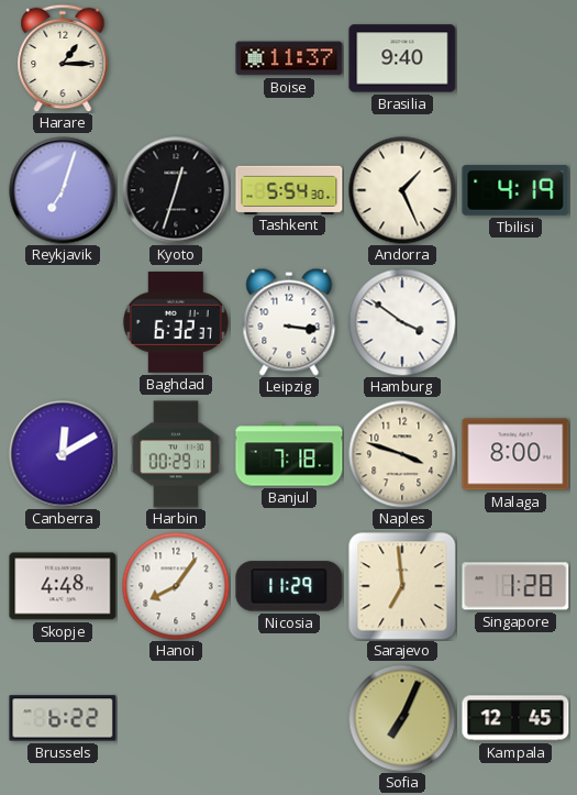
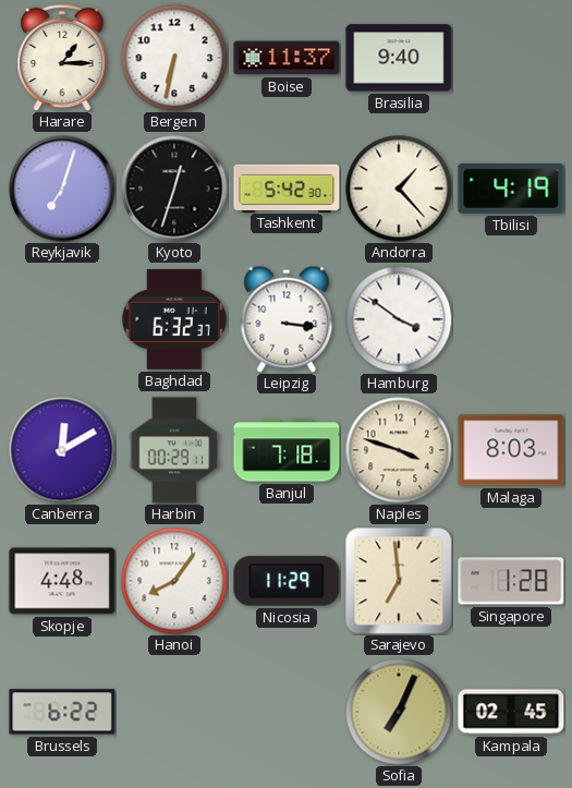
Bergen: none -> 6:32
Tashkent: 5:54 -> 5:42
Andorra: 1:26 -> 1:23
Malaga: 8:00 -> 8:03
Kampala: 12:45 -> 02:45
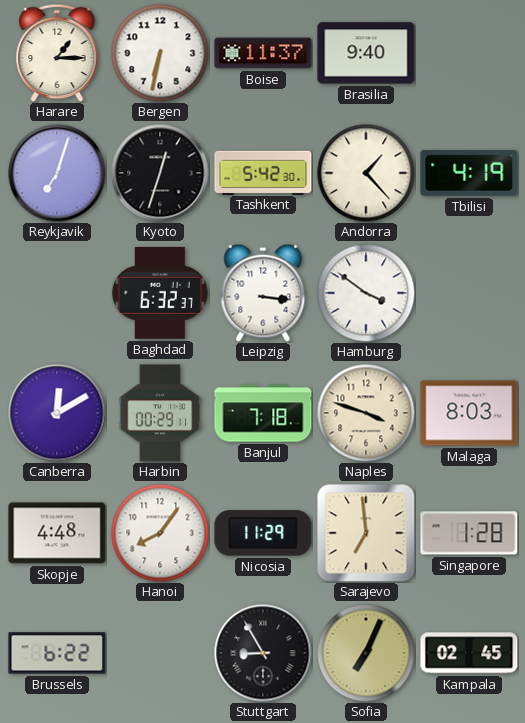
Stuttgart: none -> 8:55
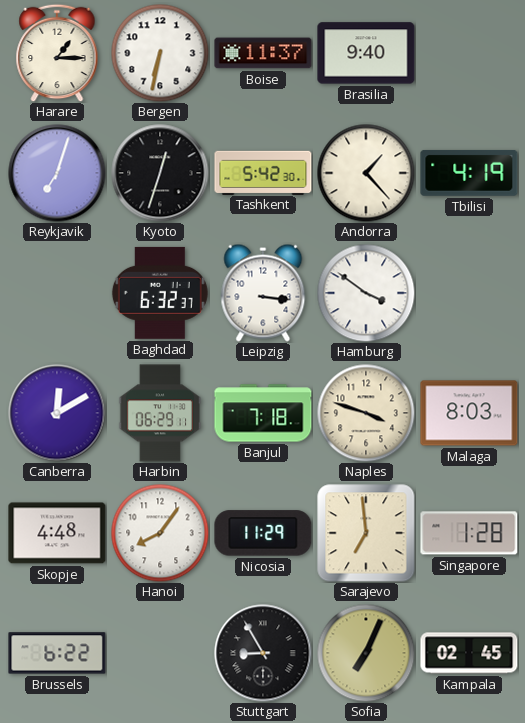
Harbin: 00:29 -> 06:29
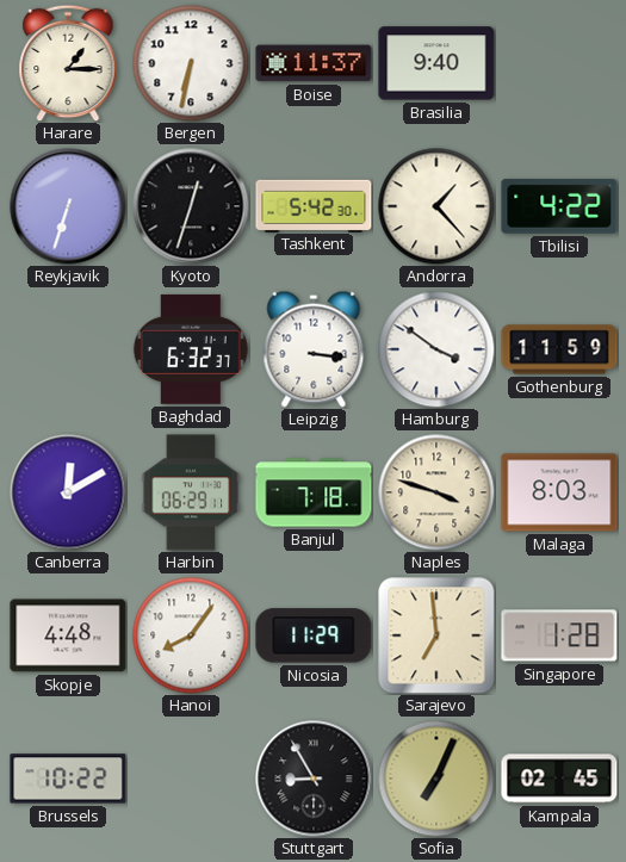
Reykjavik: 7:03 -> 6:33
Tbilisi: 4:19 -> 4:22
Gothenburg: none -> 11:59
Brussels: 6:22 -> 10:22
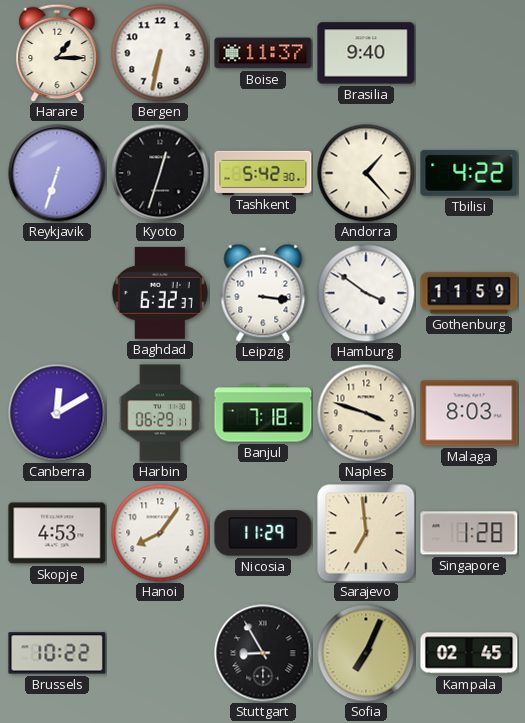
Skopje: 4:48 -> 4:53
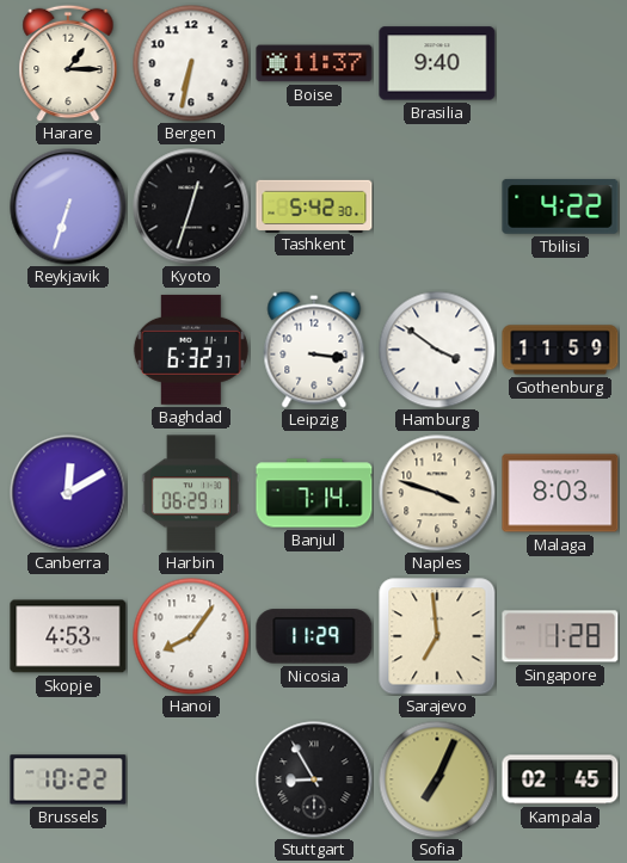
Andorra: 1:23 -> none
Banjul: 7:18 -> 7:14
